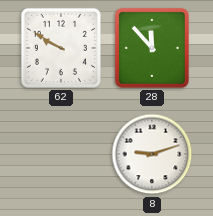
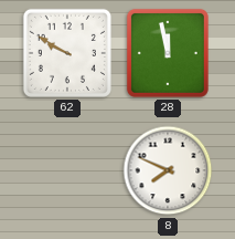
28: 11:53 -> 11:58
8: 9:12 -> 7:49
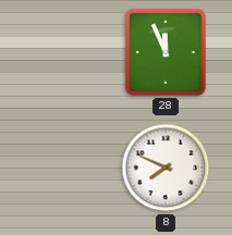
62: 9:50 -> none
28: 11:58 -> 11:56
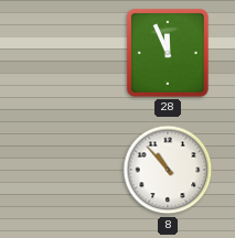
8: 7:49 -> 10:53
